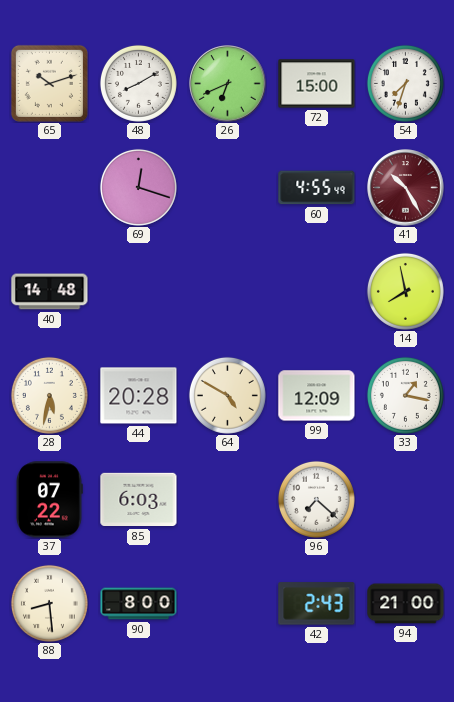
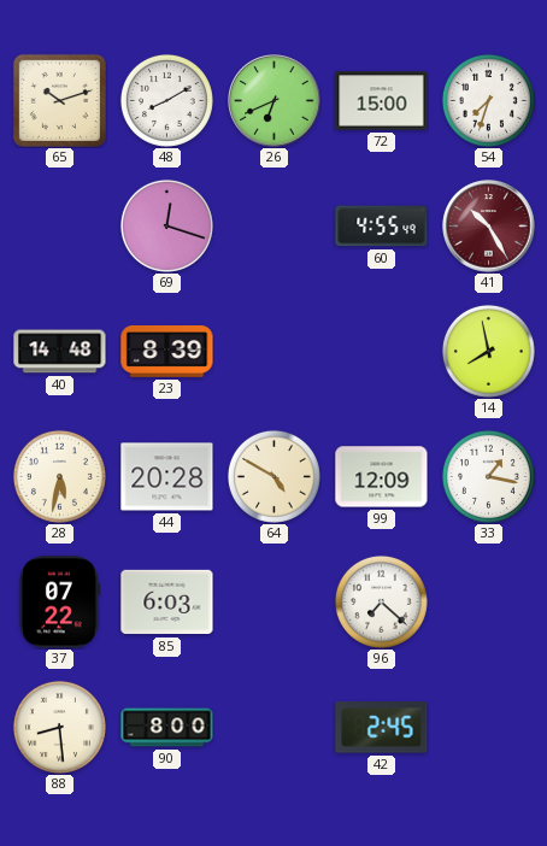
23: none -> 8:39
42: 2:43 -> 2:45
94: 21:00 -> none
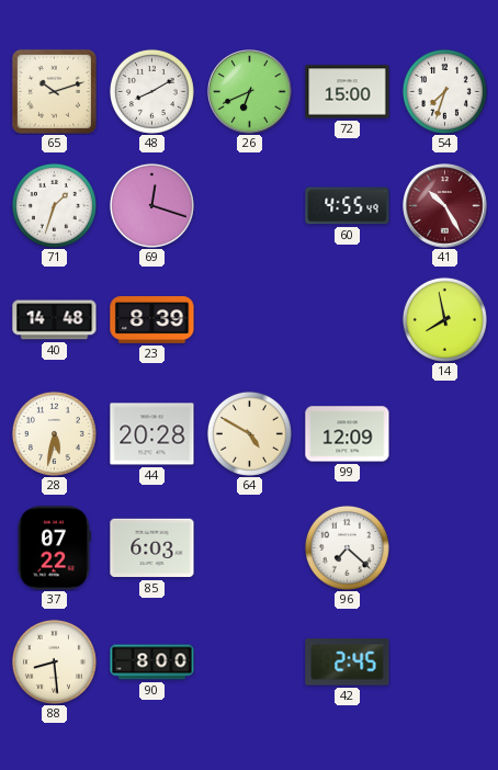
71: none -> 1:33
33: 1:17 -> none
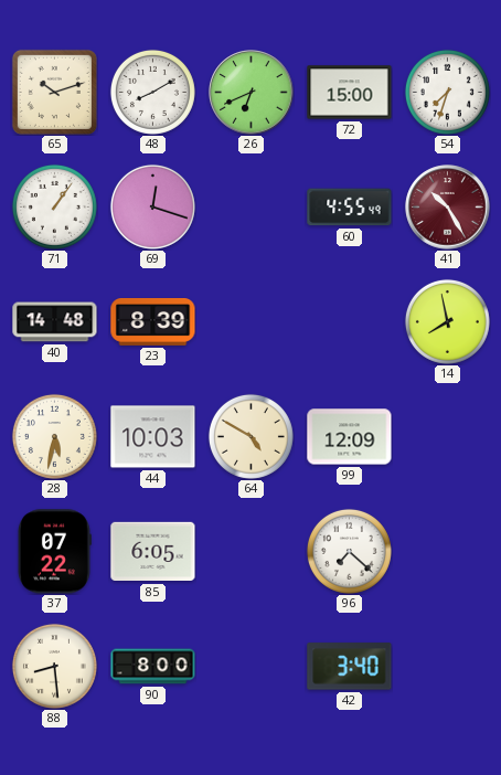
71: 1:33 -> 1:06
44: 20:28 -> 10:03
85: 6:03 -> 6:05
42: 2:45 -> 3:40
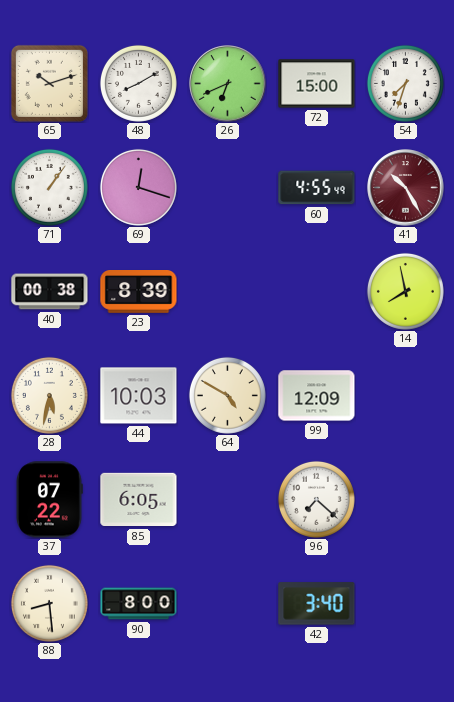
40: 14:48 -> 00:38
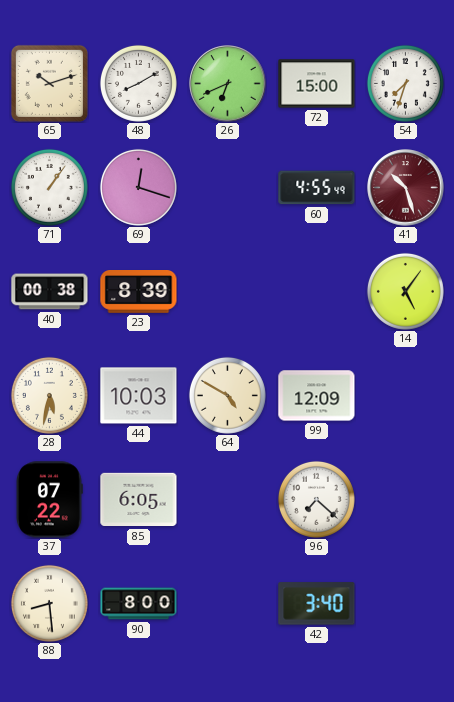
41: 10:25 -> 10:27
14: 7:58 -> 5:06
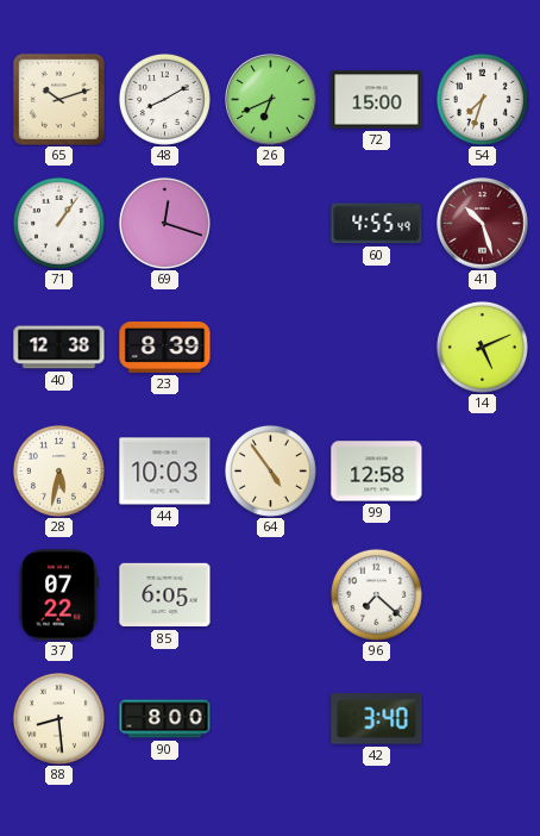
40: 00:38 -> 12:38
14: 5:06 -> 5:11
64: 4:50 -> 4:54
99: 12:09 -> 12:58
